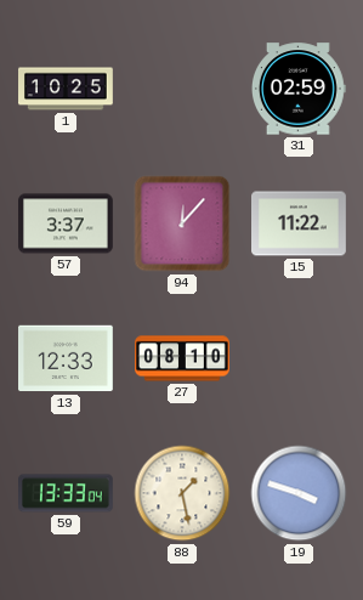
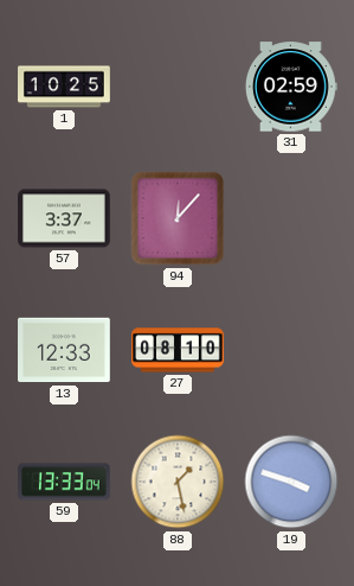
15: 11:22 -> none
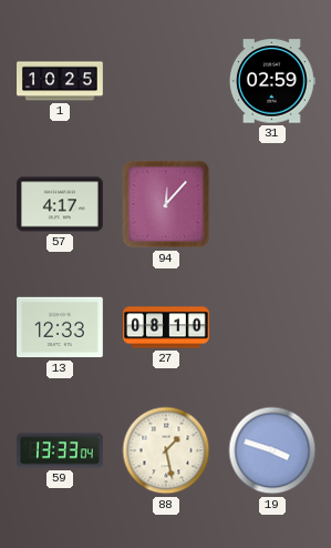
57: 3:37 -> 4:17
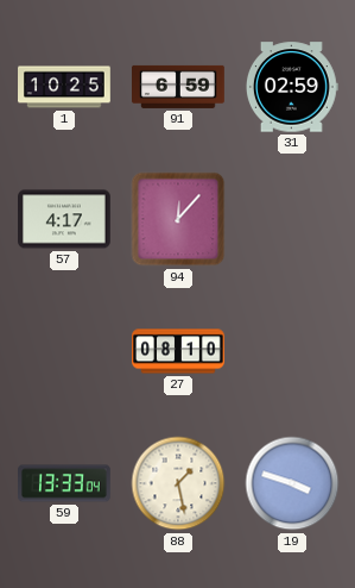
91: none -> 6:59
13: 12:33 -> none
